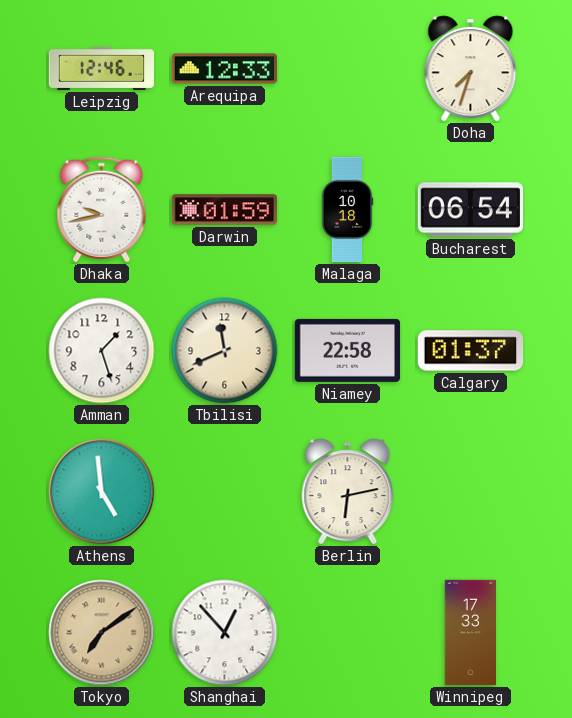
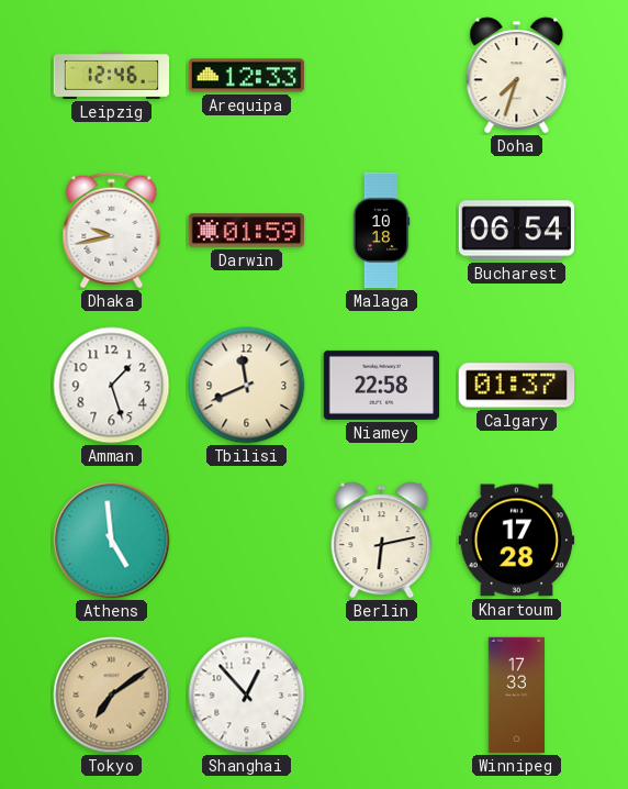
Khartoum: none -> 17:28
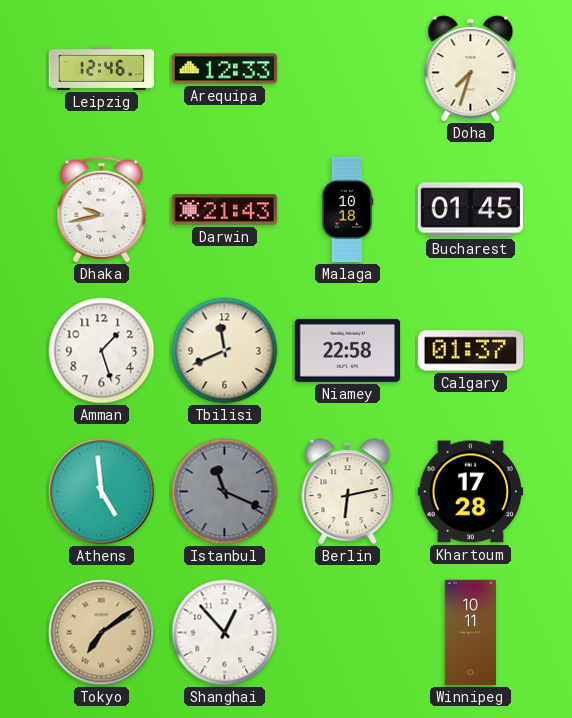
Darwin: 01:59 -> 21:43
Bucharest: 06:54 -> 01:45
Istanbul: none -> 11:19
Winnipeg: 17:33 -> 10:11
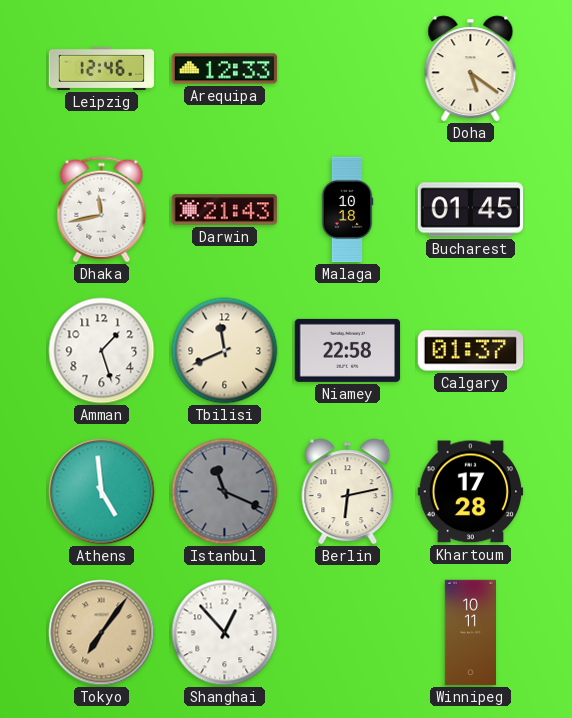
Doha: 7:33 -> 5:21
Dhaka: 9:43 -> 11:43
Tokyo: 7:09 -> 7:06
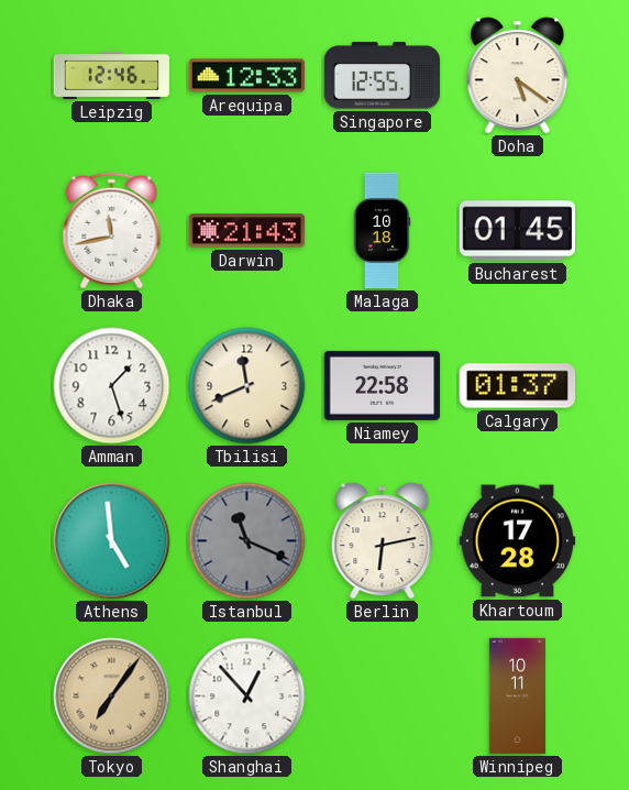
Singapore: none -> 12:55
